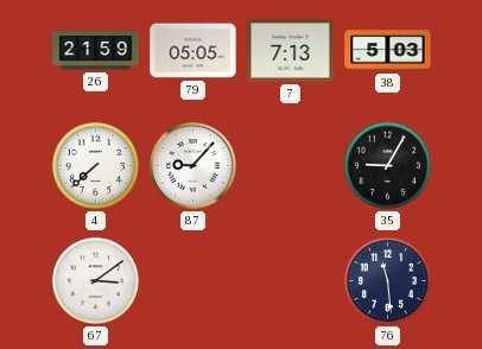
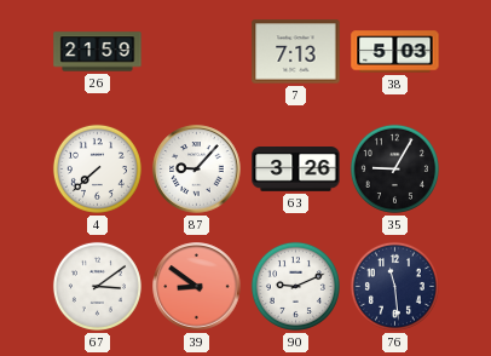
79: 05:05 -> none
63: none -> 3:26
39: none -> 8:51
90: none -> 9:11
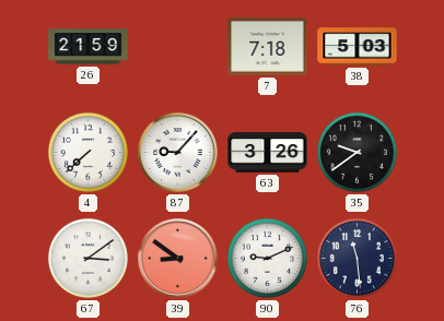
7: 7:13 -> 7:18
35: 9:05 -> 9:39
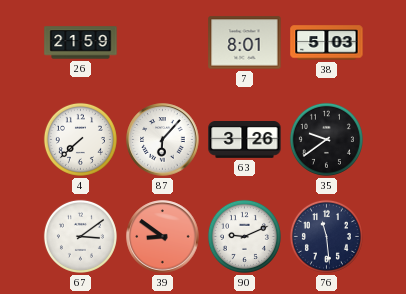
7: 7:18 -> 8:01
87: 9:07 -> 6:07
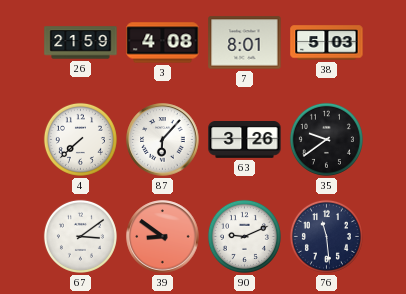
3: none -> 4:08
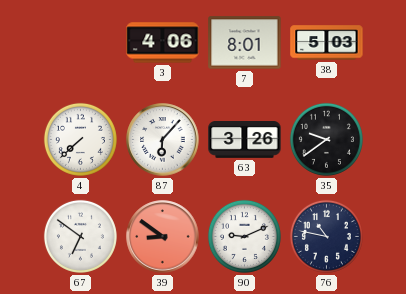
26: 21:59 -> none
3: 4:08 -> 4:06
67: 3:09 -> 6:51
76: 11:29 -> 10:47
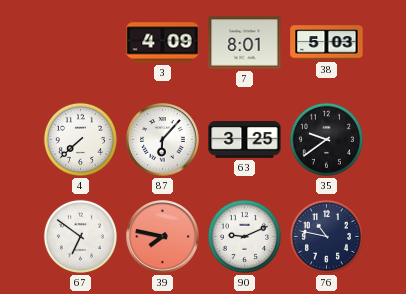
3: 4:06 -> 4:09
63: 3:26 -> 3:25
39: 8:51 -> 7:47
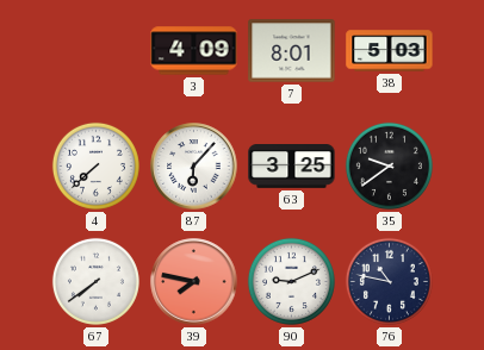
67: 6:51 -> 7:39
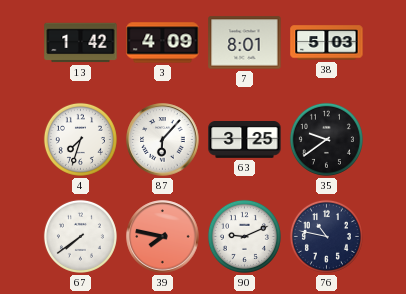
13: none -> 1:42
4: 7:38 -> 7:33
